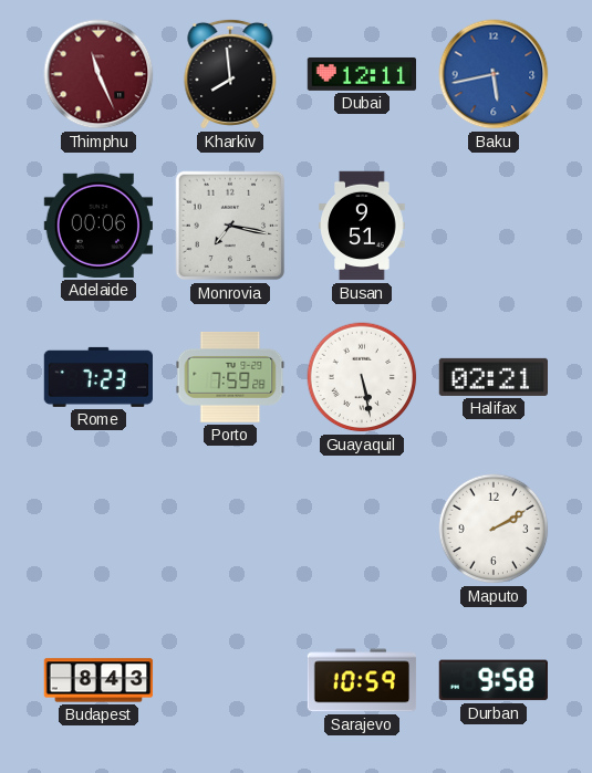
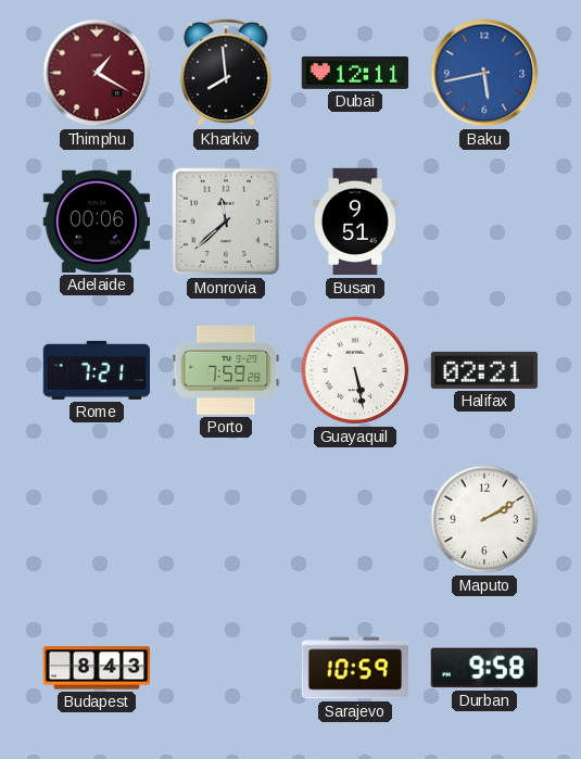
Thimphu: 11:26 -> 1:20
Monrovia: 7:17 -> 11:38
Rome: 7:23 -> 7:21
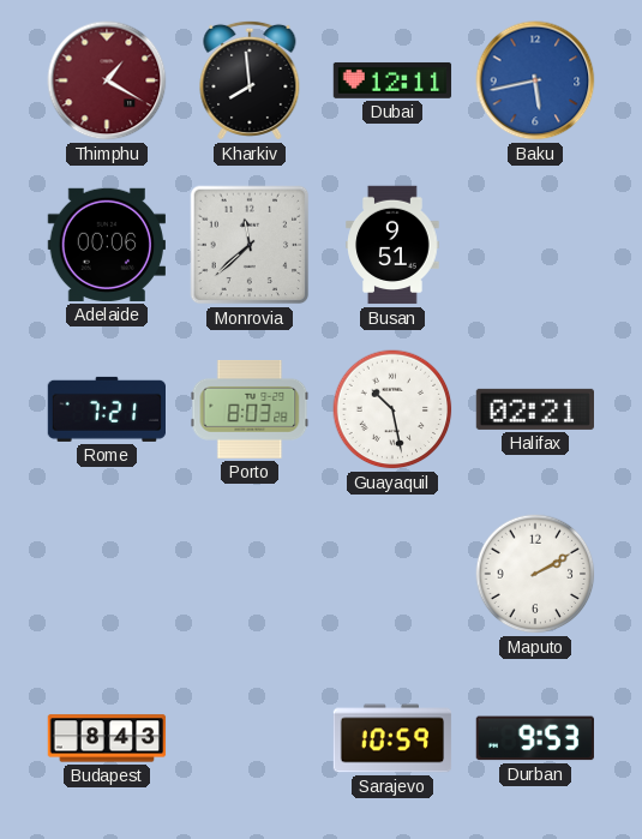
Porto: 7:59 -> 8:03
Guayaquil: 5:28 -> 10:28
Durban: 9:58 -> 9:53
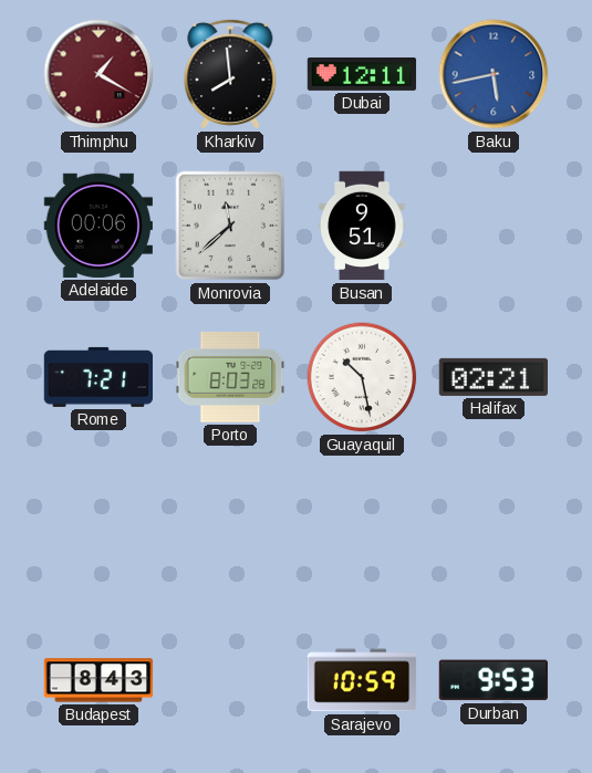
Maputo: 2:10 -> none
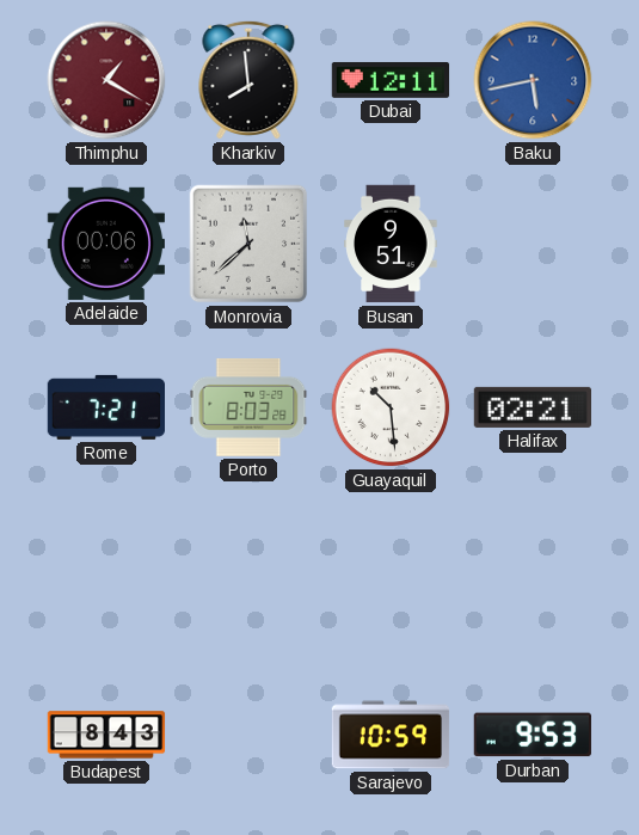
Guayaquil: 10:28 -> 10:29
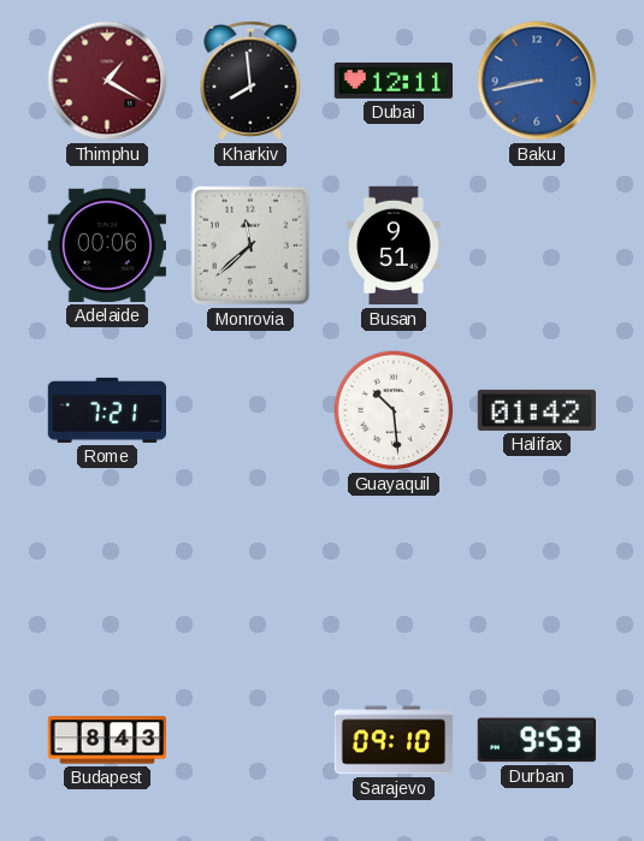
Baku: 5:43 -> 8:43
Porto: 8:03 -> none
Halifax: 02:21 -> 01:42
Sarajevo: 10:59 -> 09:10
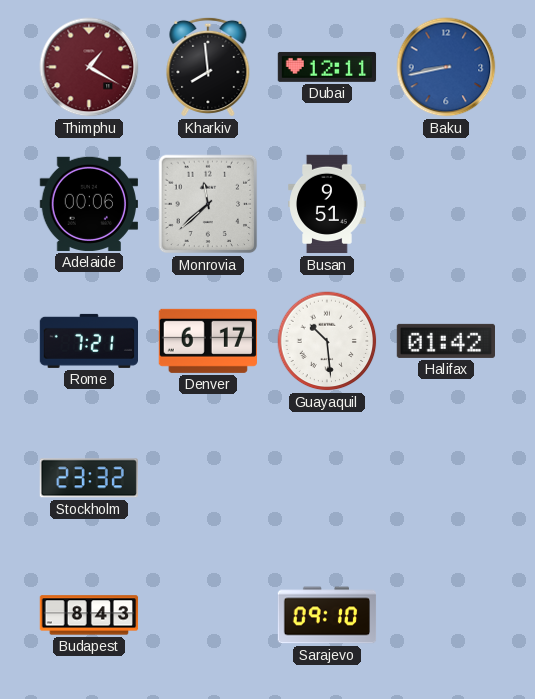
Denver: none -> 6:17
Stockholm: none -> 23:32
Durban: 9:53 -> none
